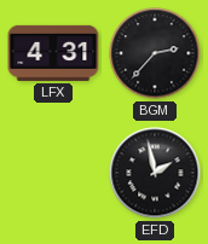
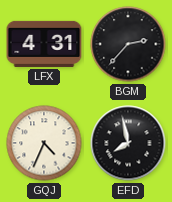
GQJ: none -> 4:34
EFD: 1:58 -> 7:58
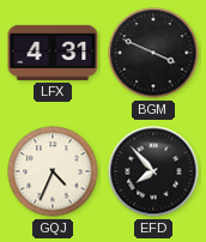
BGM: 2:37 -> 3:49
EFD: 7:58 -> 7:53
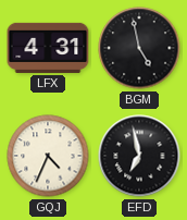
BGM: 3:49 -> 4:58
EFD: 7:53 -> 6:58
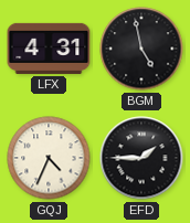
EFD: 6:58 -> 1:45
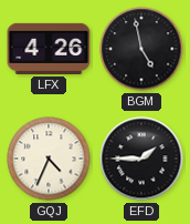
LFX: 4:31 -> 4:26
